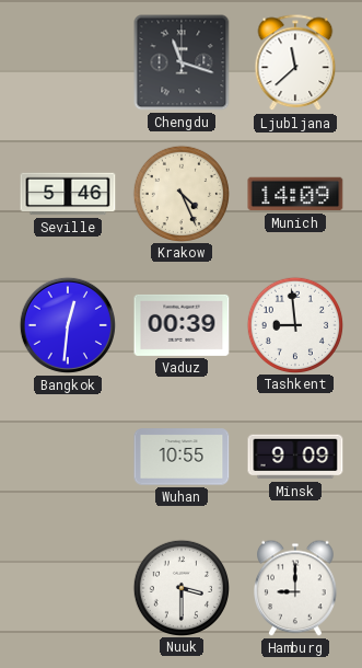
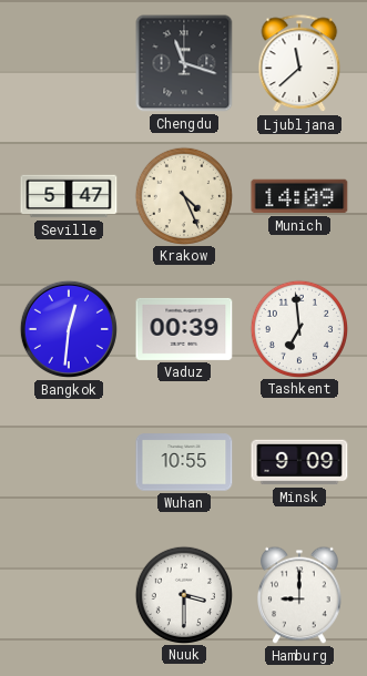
Seville: 5:46 -> 5:47
Tashkent: 8:59 -> 6:59
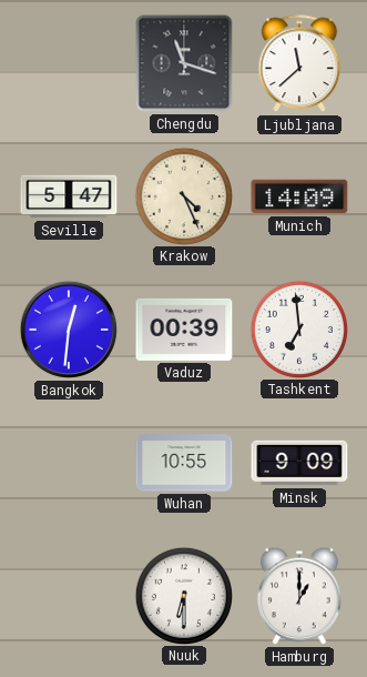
Nuuk: 3:30 -> 6:30
Hamburg: 9:00 -> 1:00
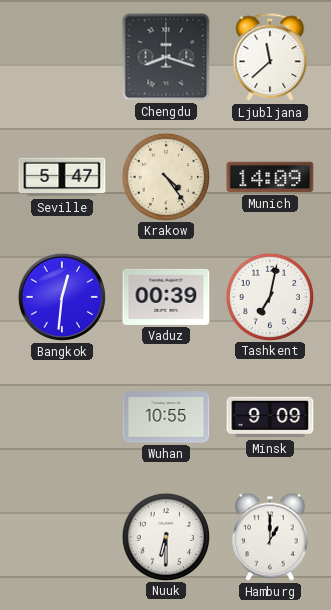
Chengdu: 11:18 -> 8:18
Krakow: 4:26 -> 4:24
Tashkent: 6:59 -> 7:02
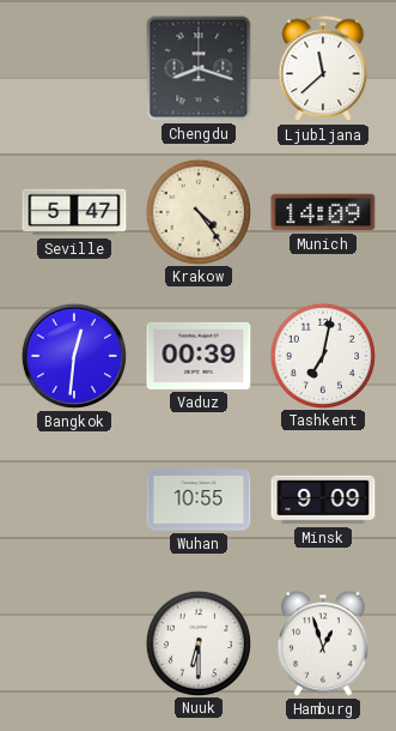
Hamburg: 1:00 -> 12:57
